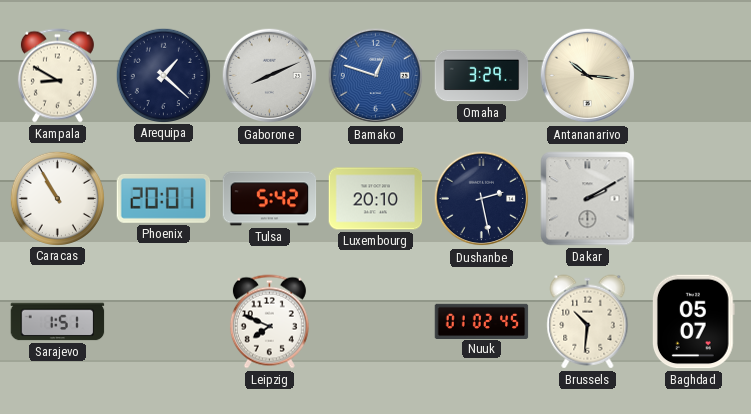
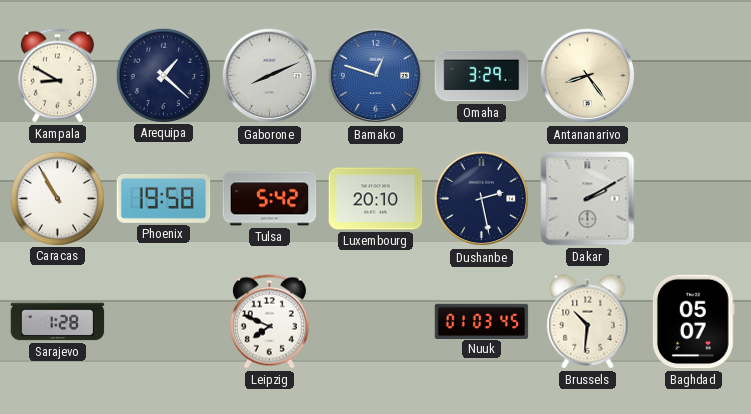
Antananarivo: 10:16 -> 8:24
Phoenix: 20:01 -> 19:58
Sarajevo: 1:51 -> 1:28
Nuuk: 01:02 -> 01:03
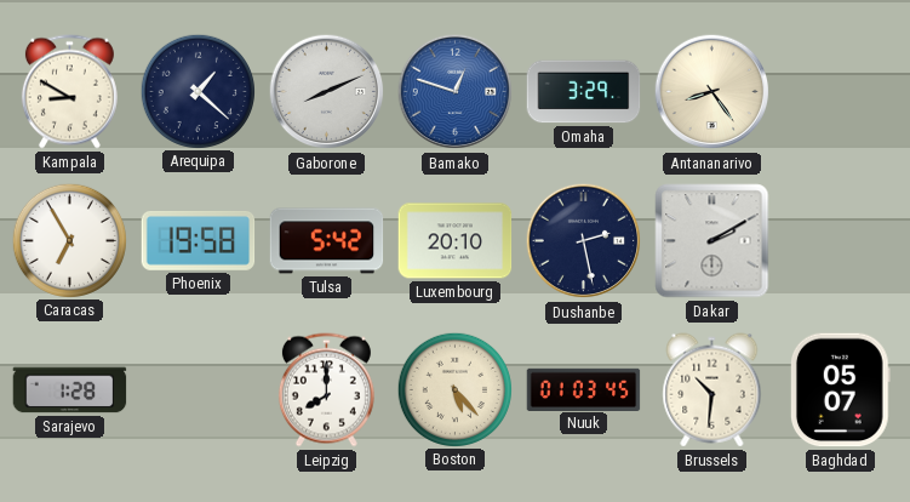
Caracas: 10:55 -> 6:55
Leipzig: 7:49 -> 8:00
Boston: none -> 5:23
